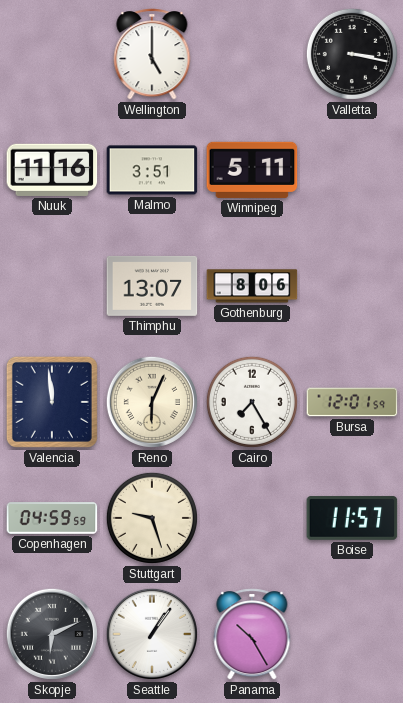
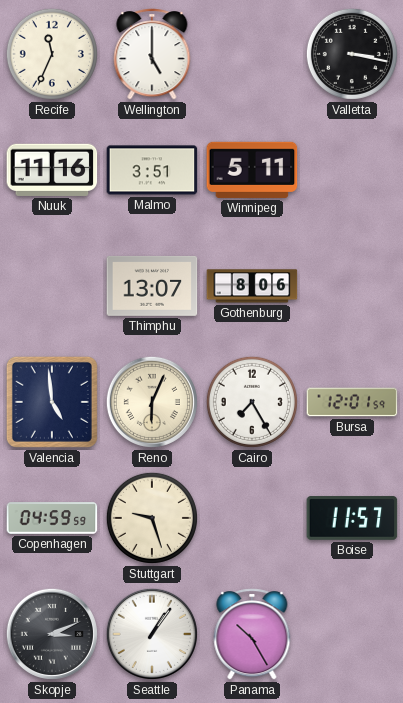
Recife: none -> 11:34
Valencia: 11:59 -> 4:59
Skopje: 6:11 -> 3:11
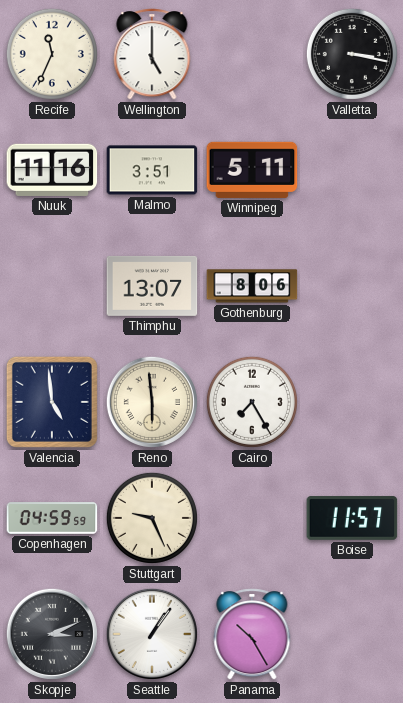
Reno: 6:04 -> 5:59
Bursa: 12:01 -> none
Stuttgart: 9:27 -> 9:26
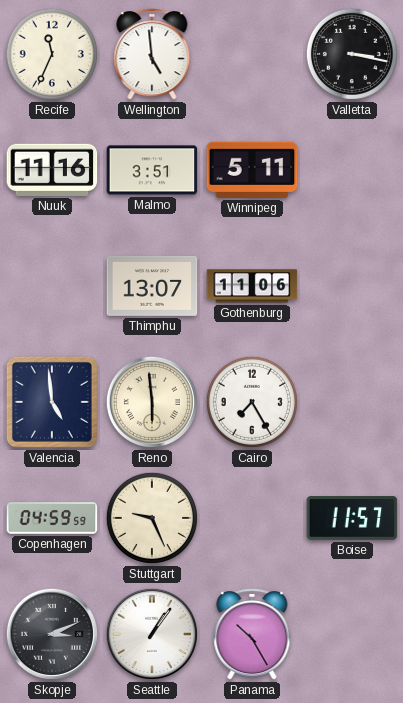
Wellington: 5:00 -> 4:59
Gothenburg: 8:06 -> 11:06
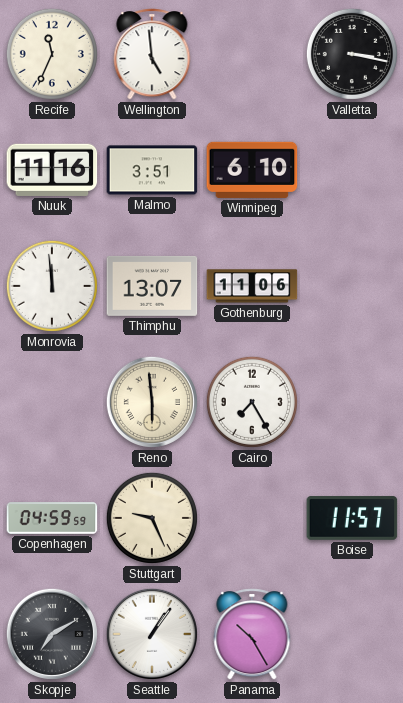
Winnipeg: 5:11 -> 6:10
Monrovia: none -> 11:59
Valencia: 4:59 -> none
Skopje: 3:11 -> 7:10
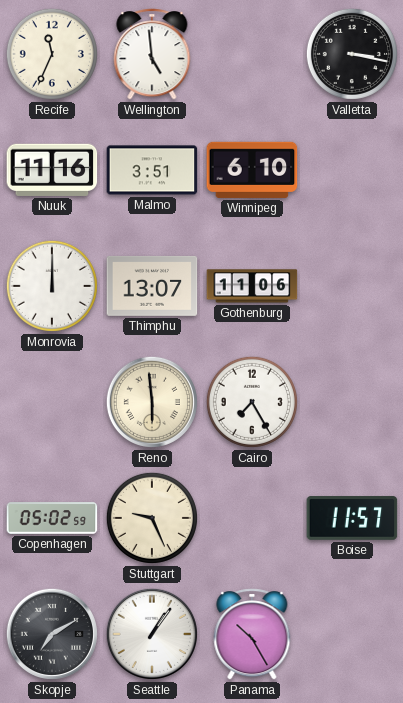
Monrovia: 11:59 -> 12:00
Copenhagen: 04:59 -> 05:02
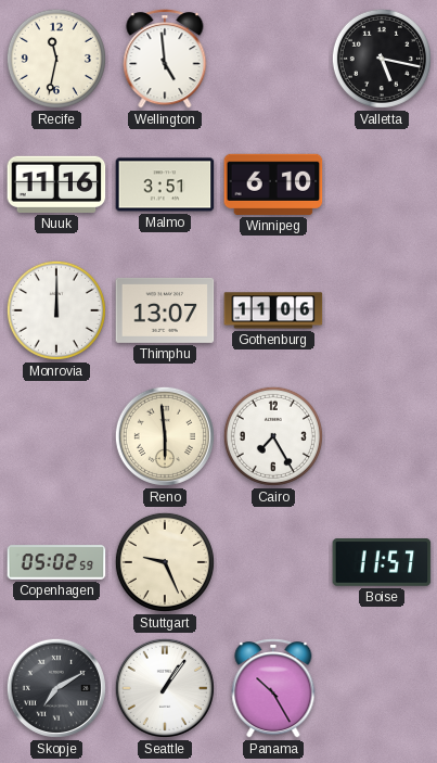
Recife: 11:34 -> 11:32
Valletta: 3:17 -> 5:17
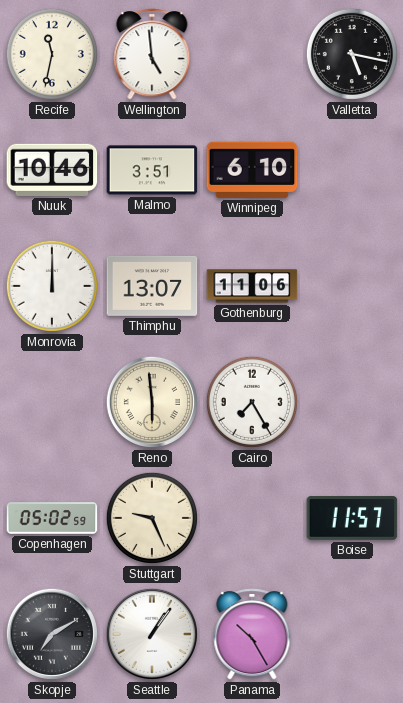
Nuuk: 11:16 -> 10:46
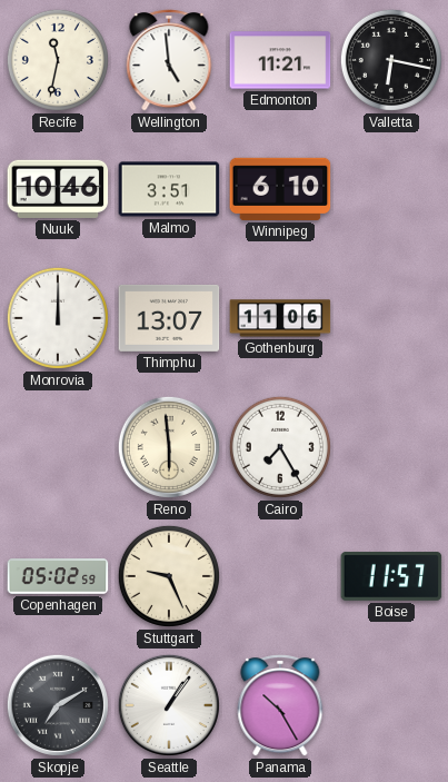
Edmonton: none -> 11:21
Valletta: 5:17 -> 6:17
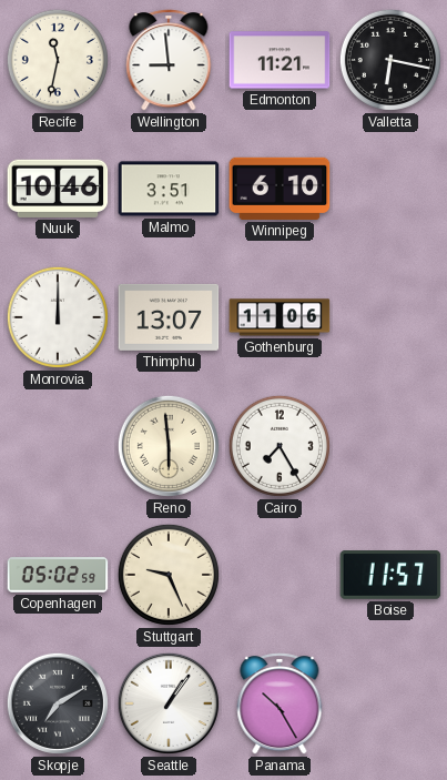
Wellington: 4:59 -> 8:59
